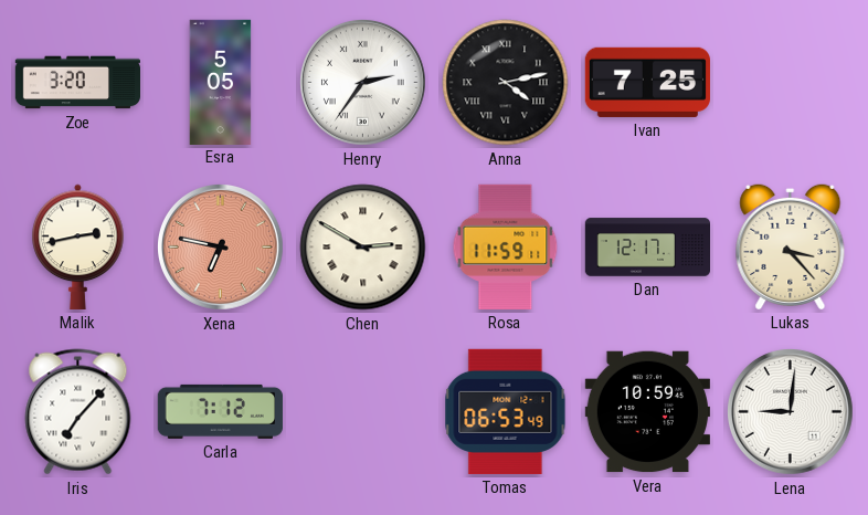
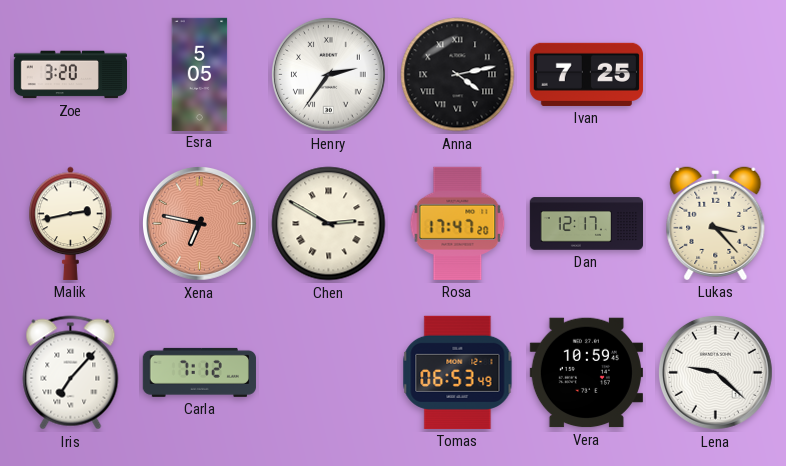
Rosa: 11:59 -> 17:47
Lena: 9:01 -> 9:22
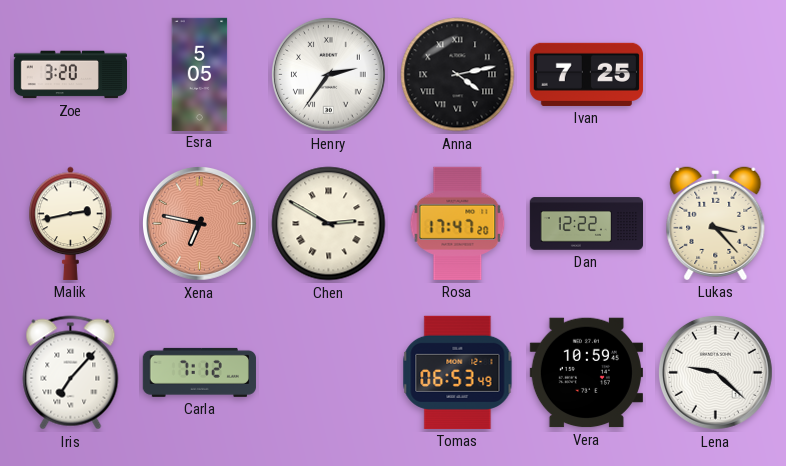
Dan: 12:17 -> 12:22
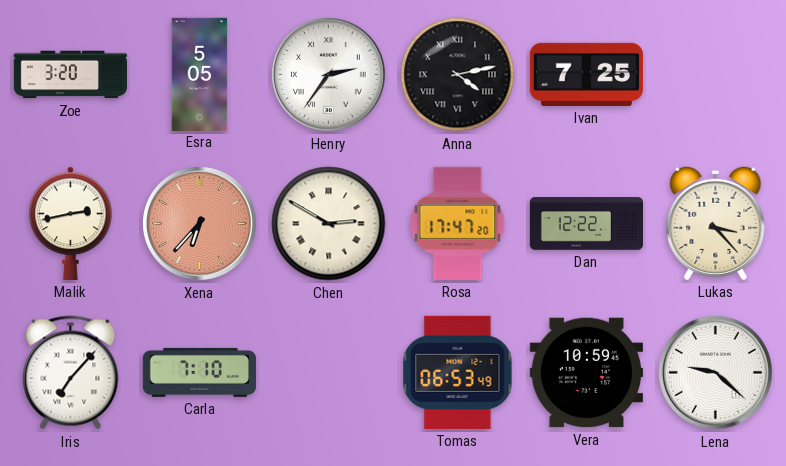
Xena: 6:47 -> 6:37
Carla: 7:12 -> 7:10
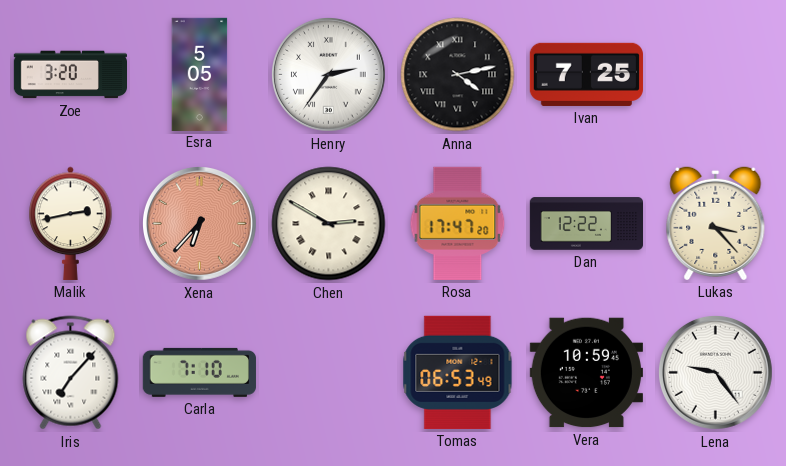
Lena: 9:22 -> 9:24
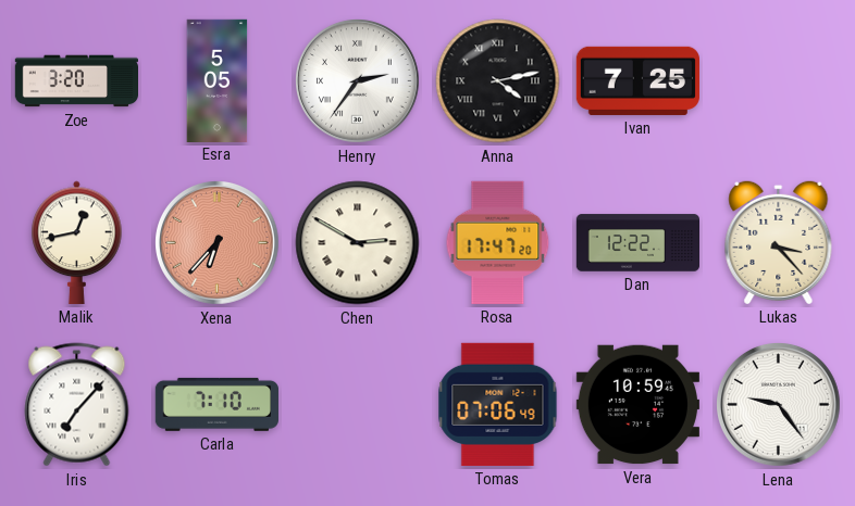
Malik: 2:43 -> 12:43
Tomas: 06:53 -> 07:06
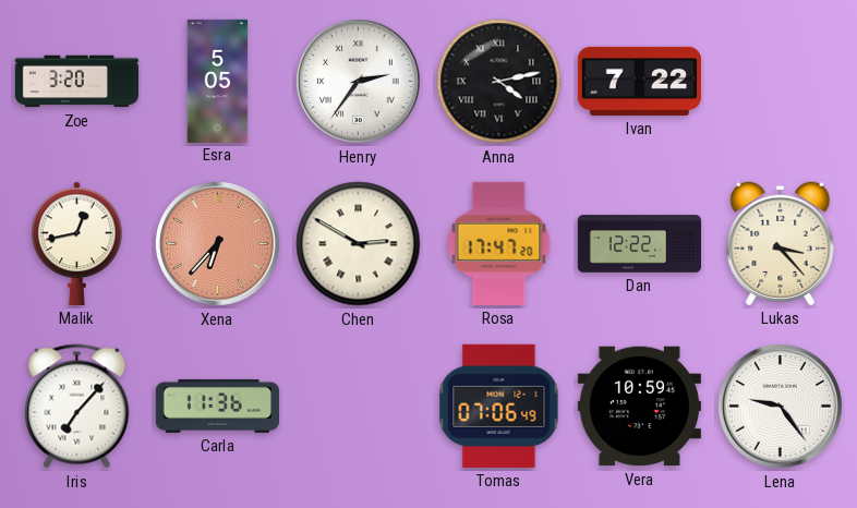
Ivan: 7:25 -> 7:22
Carla: 7:10 -> 11:36
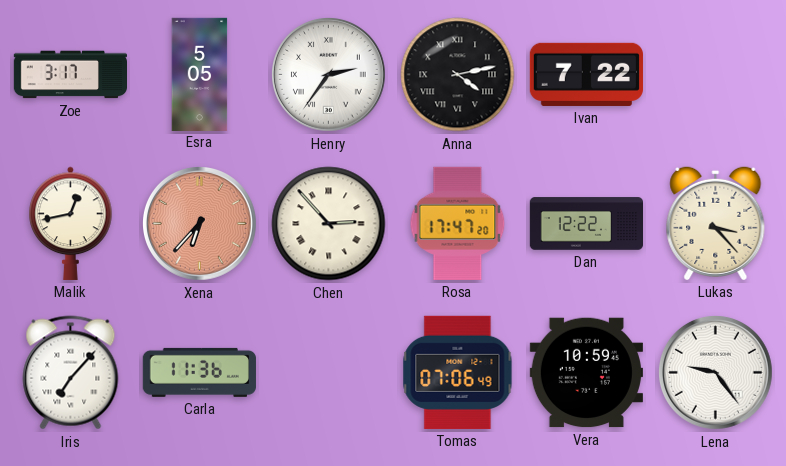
Zoe: 3:20 -> 3:17
Chen: 2:50 -> 2:53
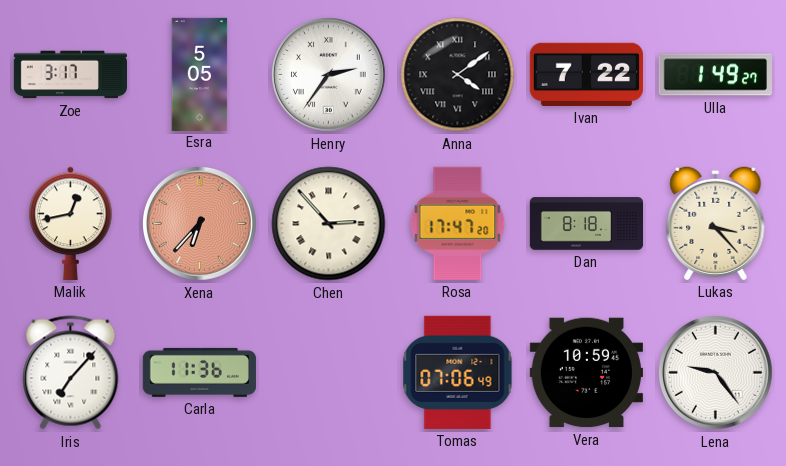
Anna: 4:13 -> 4:09
Ulla: none -> 1:49
Dan: 12:22 -> 8:18
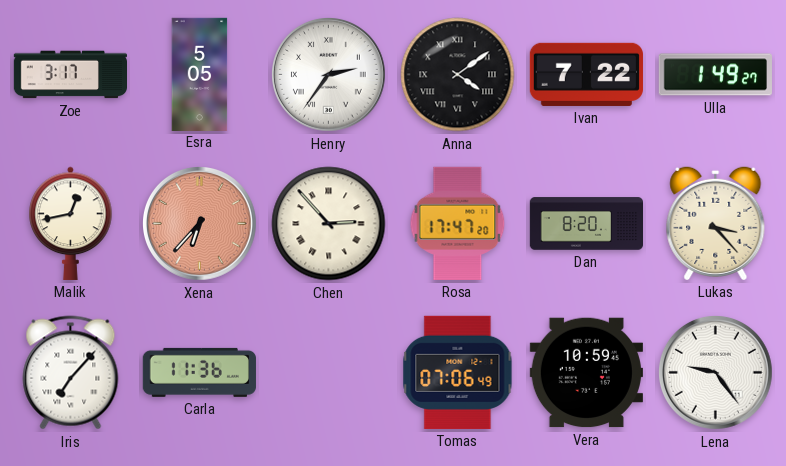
Dan: 8:18 -> 8:20
